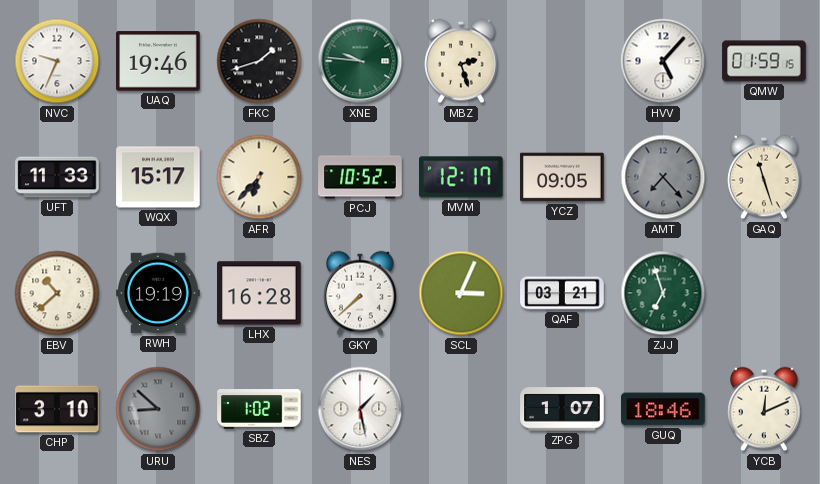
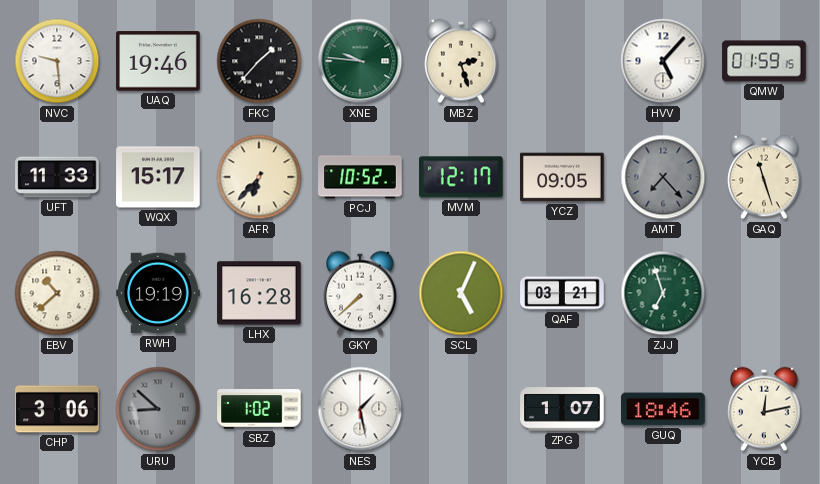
NVC: 9:34 -> 9:29
FKC: 1:42 -> 1:37
SCL: 3:04 -> 5:04
CHP: 3:10 -> 3:06
YCB: 12:11 -> 12:13
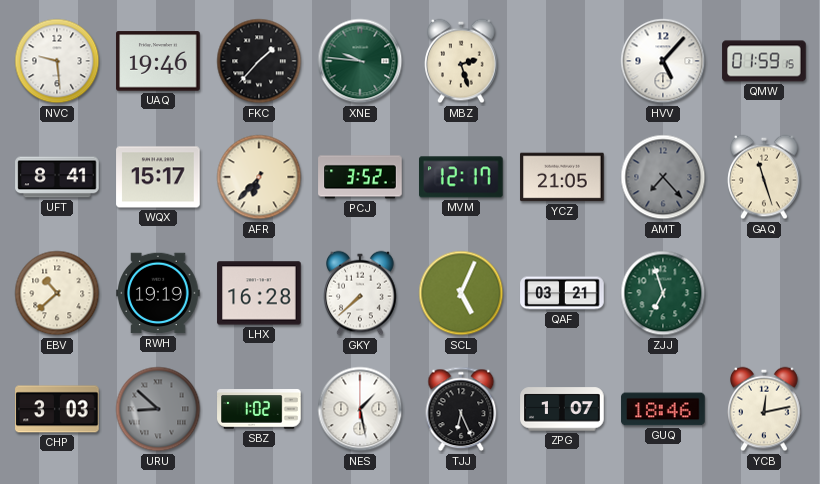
UFT: 11:33 -> 8:41
PCJ: 10:52 -> 3:52
YCZ: 09:05 -> 21:05
CHP: 3:06 -> 3:03
TJJ: none -> 6:26
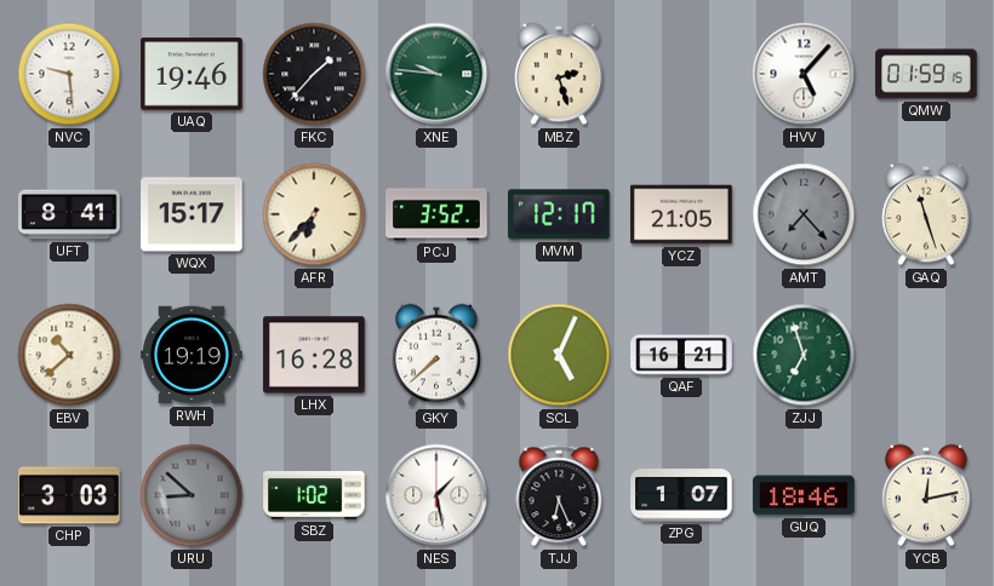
QAF: 03:21 -> 16:21
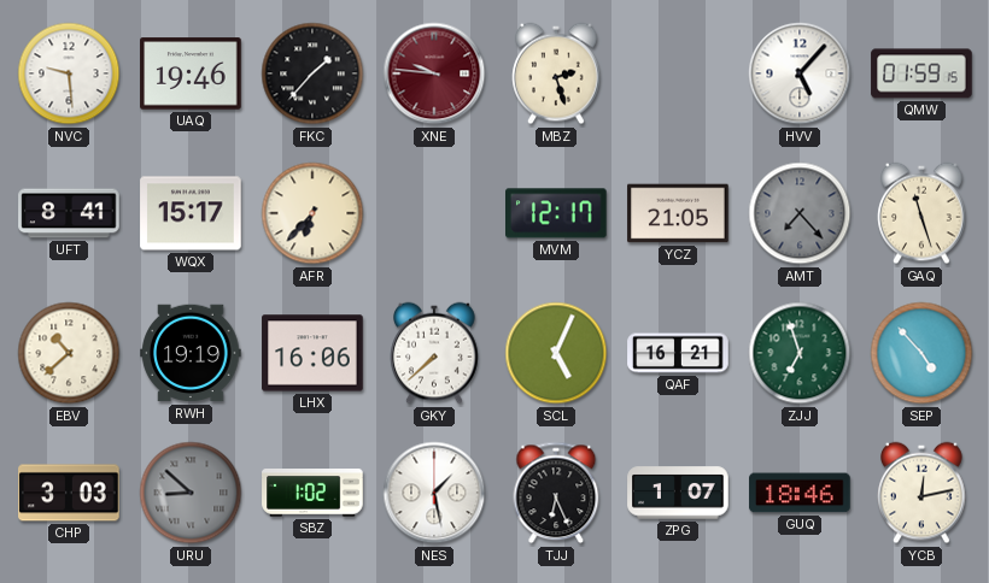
XNE dial: green -> burgundy
PCJ: 3:52 -> none
LHX: 16:28 -> 16:06
SEP: none -> 4:53
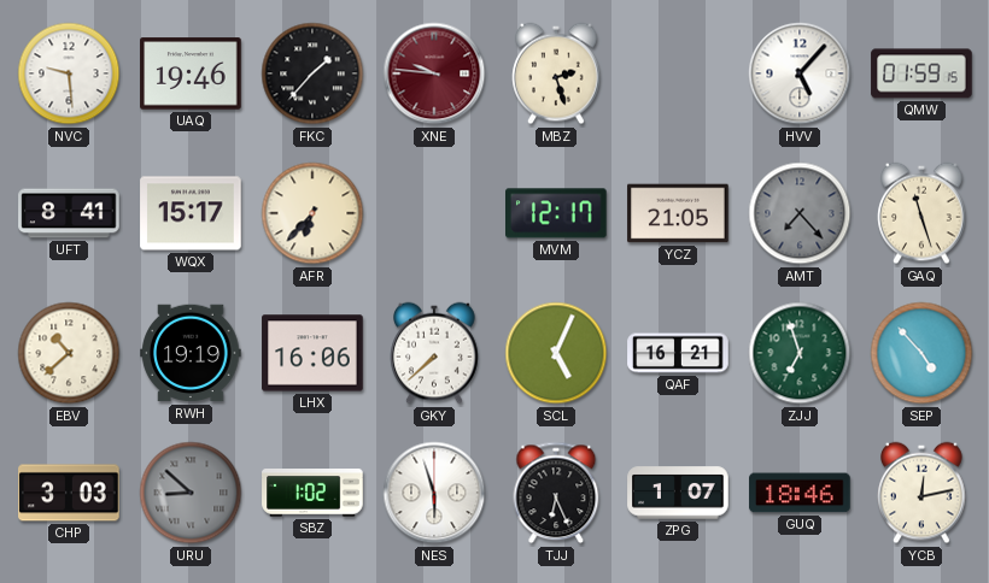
NES: 1:28 -> 5:57
